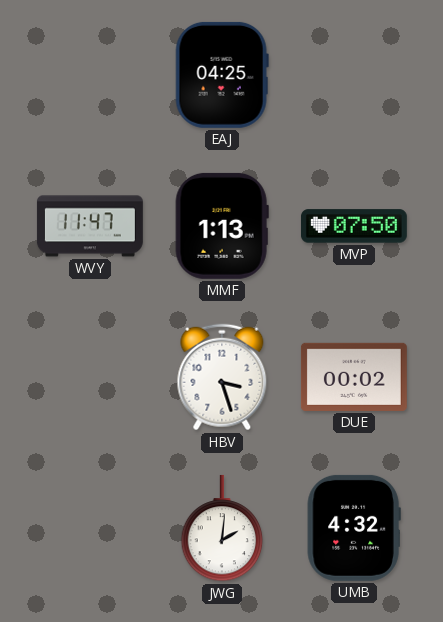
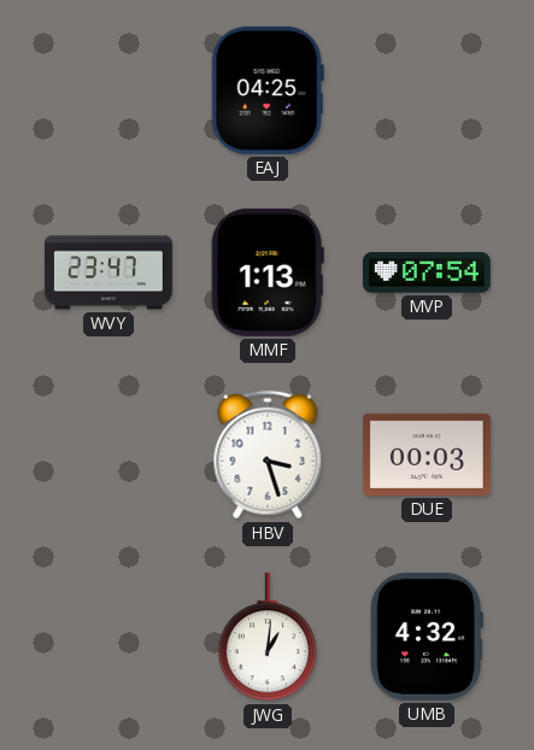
WVY: 11:47 -> 23:47
MVP: 07:50 -> 07:54
DUE: 00:02 -> 00:03
JWG: 2:01 -> 1:01
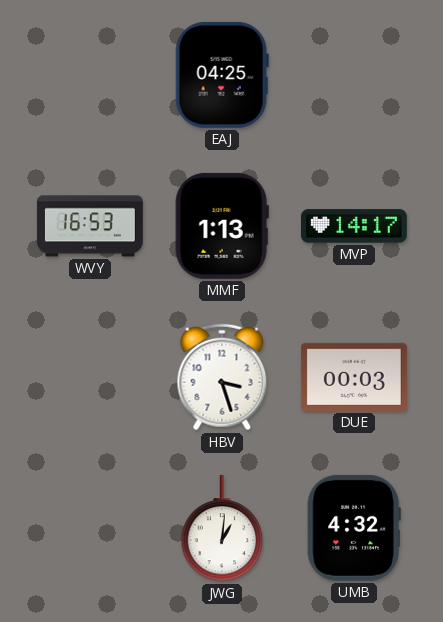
WVY: 23:47 -> 16:53
MVP: 07:54 -> 14:17
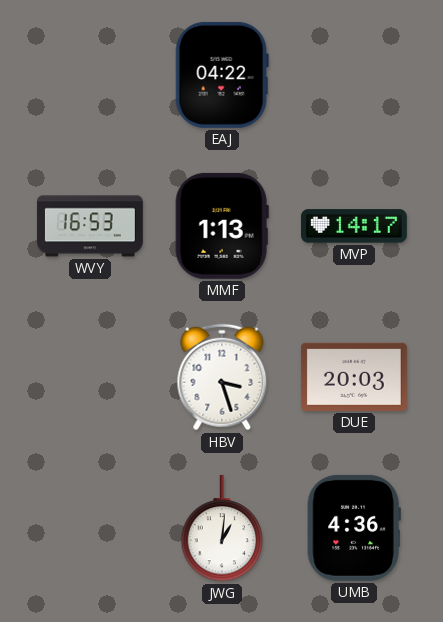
EAJ: 04:25 -> 04:22
DUE: 00:03 -> 20:03
UMB: 4:32 -> 4:36
